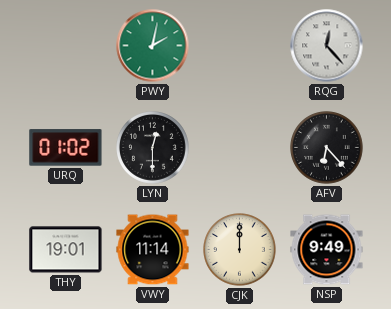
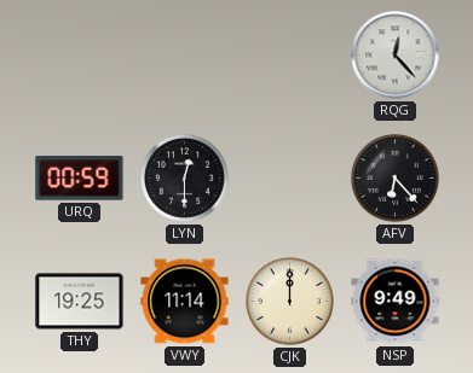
PWY: 2:02 -> none
URQ: 01:02 -> 00:59
THY: 19:01 -> 19:25
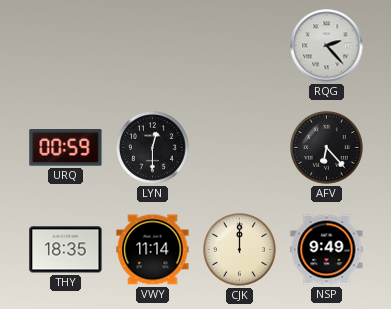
RQG: 12:23 -> 2:23
THY: 19:25 -> 18:35
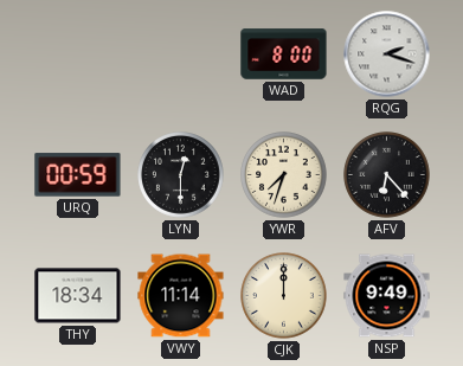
WAD: none -> 8:00
RQG: 2:23 -> 2:18
YWR: none -> 7:33
THY: 18:35 -> 18:34
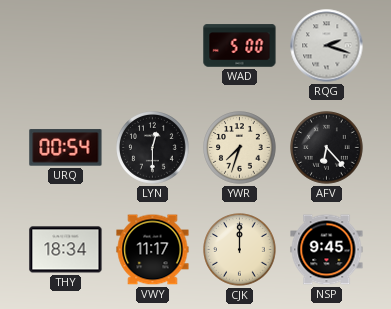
WAD: 8:00 -> 5:00
URQ: 00:59 -> 00:54
VWY: 11:14 -> 11:17
NSP: 9:49 -> 9:45
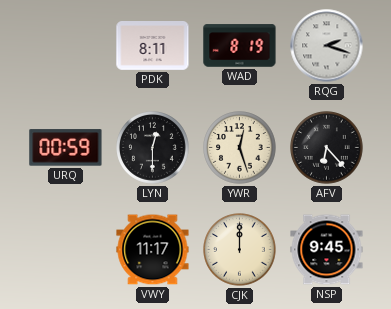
PDK: none -> 8:11
WAD: 5:00 -> 8:19
URQ: 00:54 -> 00:59
YWR: 7:33 -> 12:27
THY: 18:34 -> none
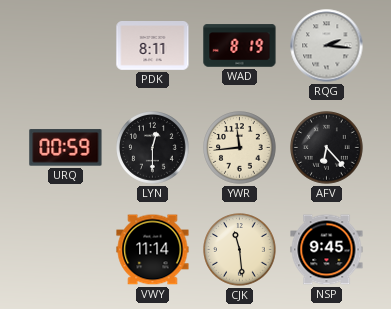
RQG: 2:18 -> 2:16
YWR: 12:27 -> 11:44
VWY: 11:17 -> 11:14
CJK: 12:00 -> 11:29
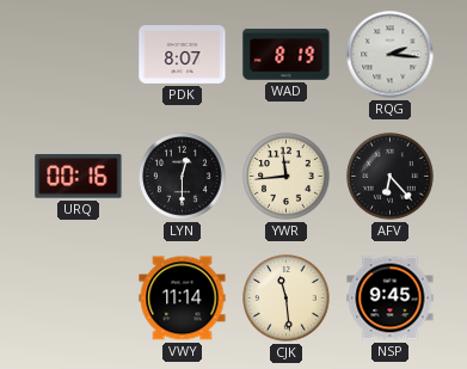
PDK: 8:11 -> 8:07
URQ: 00:59 -> 00:16
